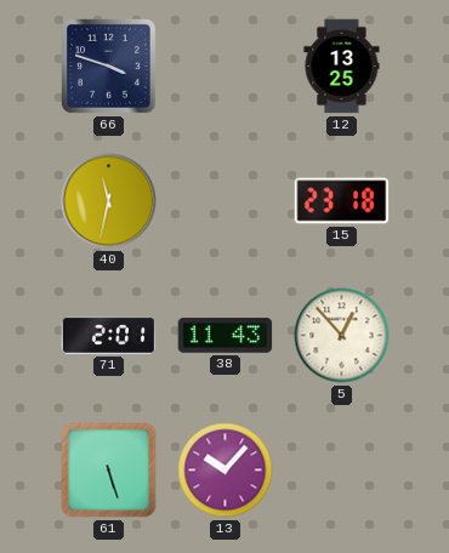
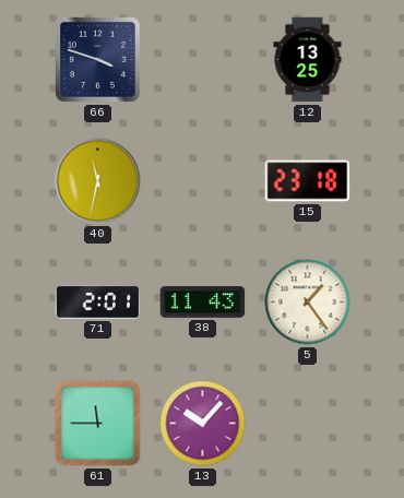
5: 12:53 -> 1:24
61: 5:27 -> 11:45
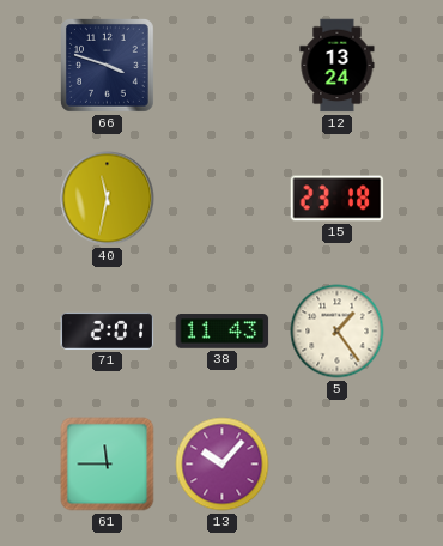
12: 13:25 -> 13:24
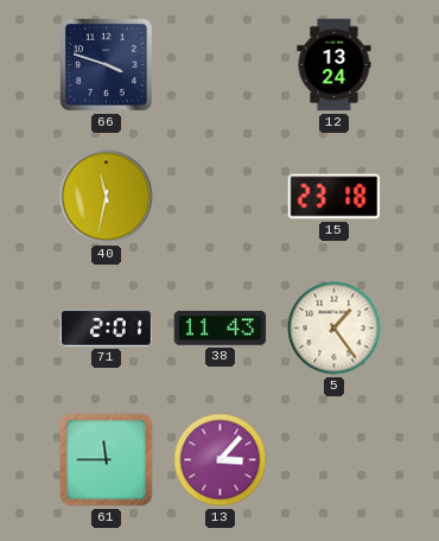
13: 10:07 -> 3:07
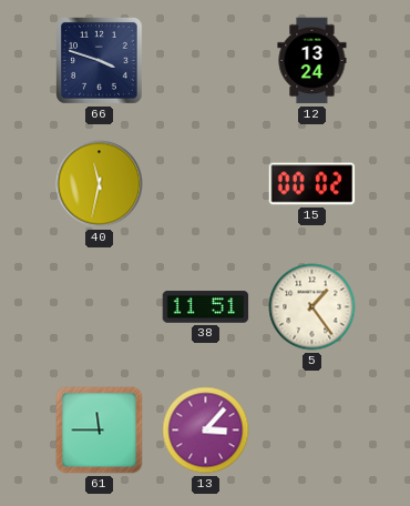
15: 23:18 -> 00:02
71: 2:01 -> none
38: 11:43 -> 11:51
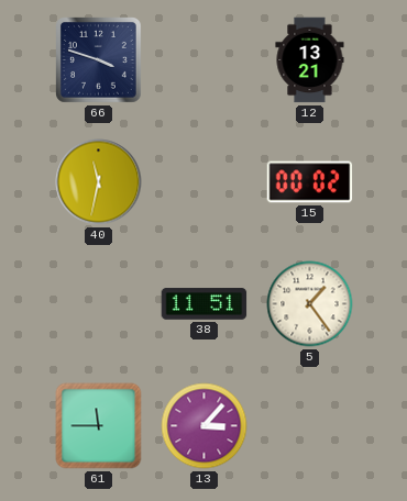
12: 13:24 -> 13:21
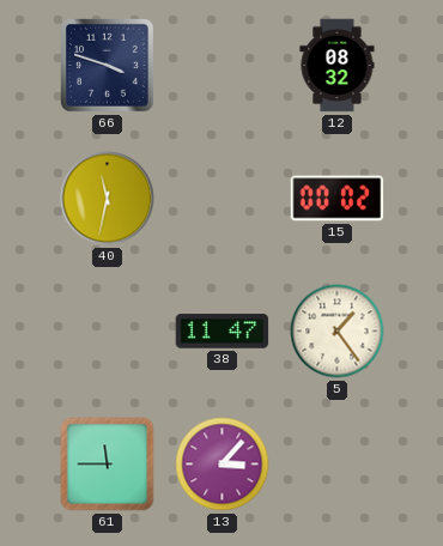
12: 13:21 -> 08:32
38: 11:51 -> 11:47
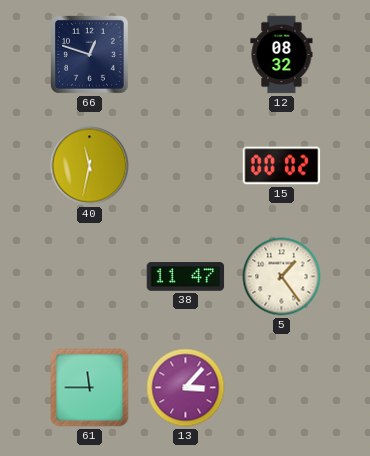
66: 3:48 -> 12:48
